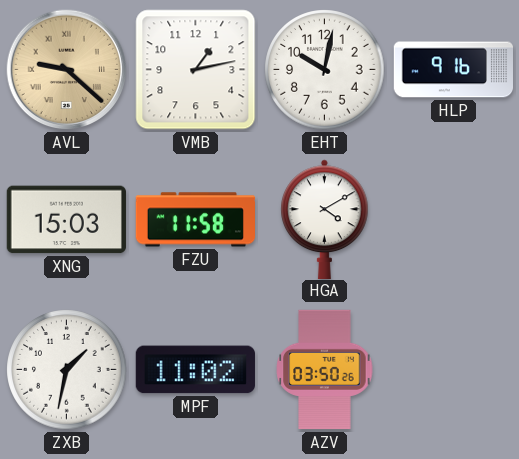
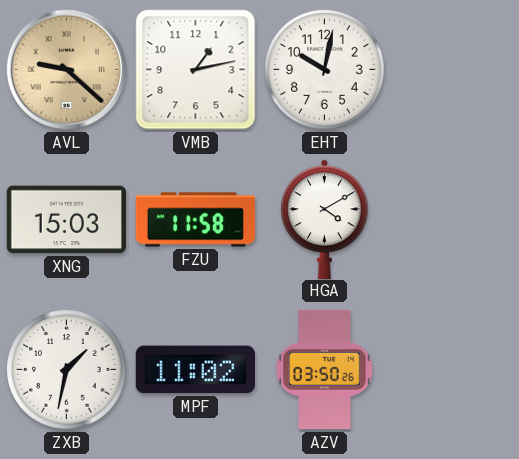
HLP: 9:16 -> none
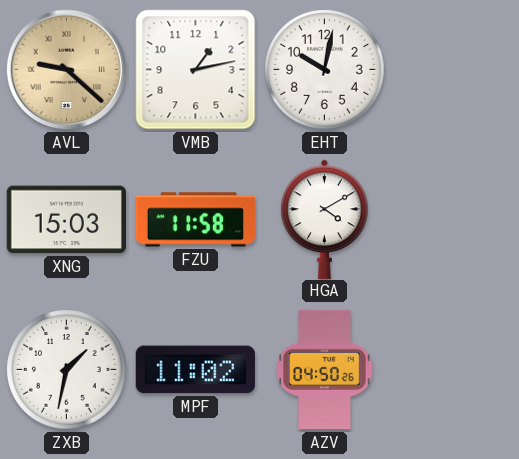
AZV: 03:50 -> 04:50
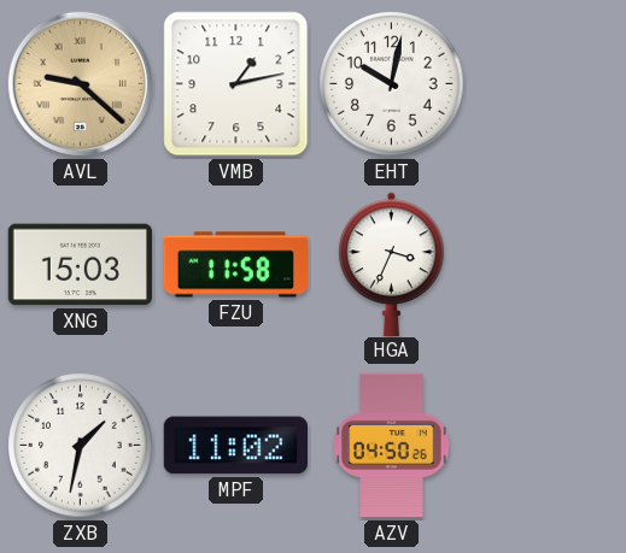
HGA: 4:10 -> 3:34
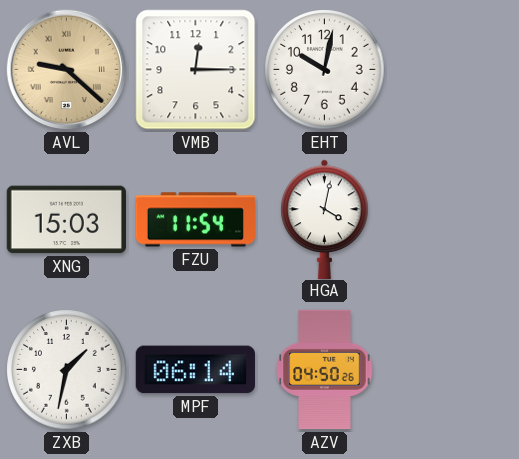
VMB: 1:13 -> 12:15
FZU: 11:58 -> 11:54
HGA: 3:34 -> 4:02
MPF: 11:02 -> 06:14
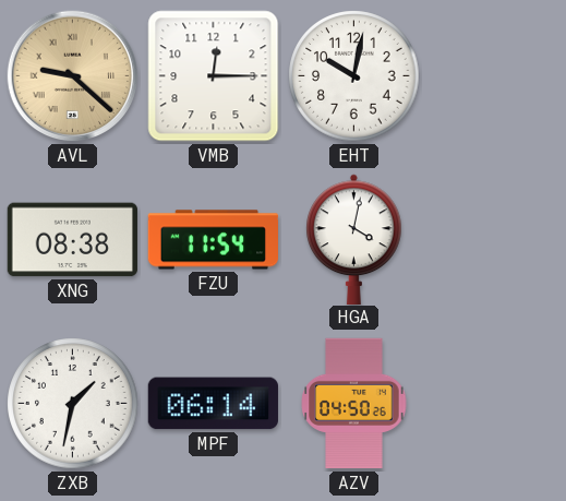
XNG: 15:03 -> 08:38
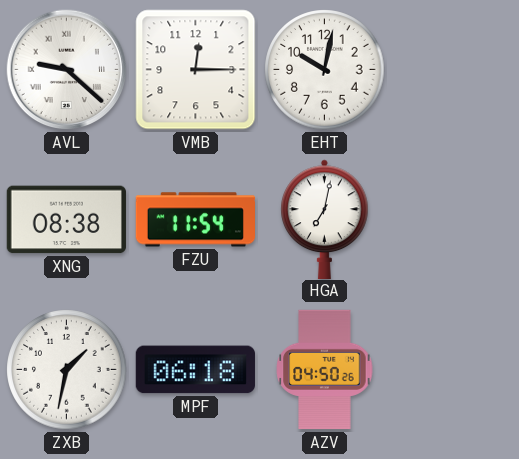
AVL dial: champagne -> white
HGA: 4:02 -> 7:02
MPF: 06:14 -> 06:18
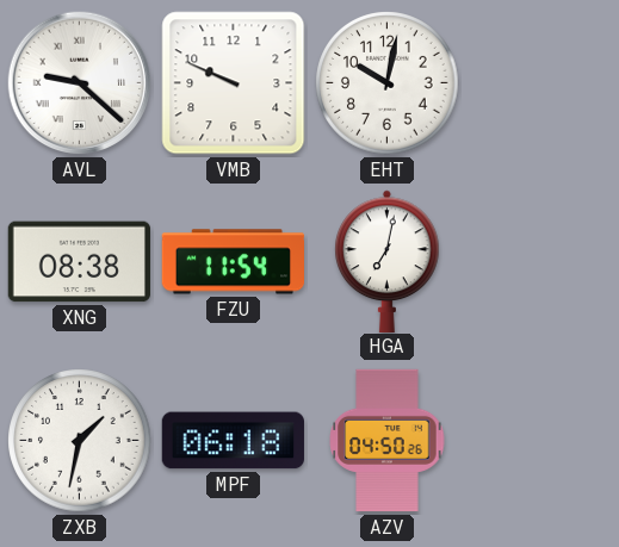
VMB: 12:15 -> 9:49
